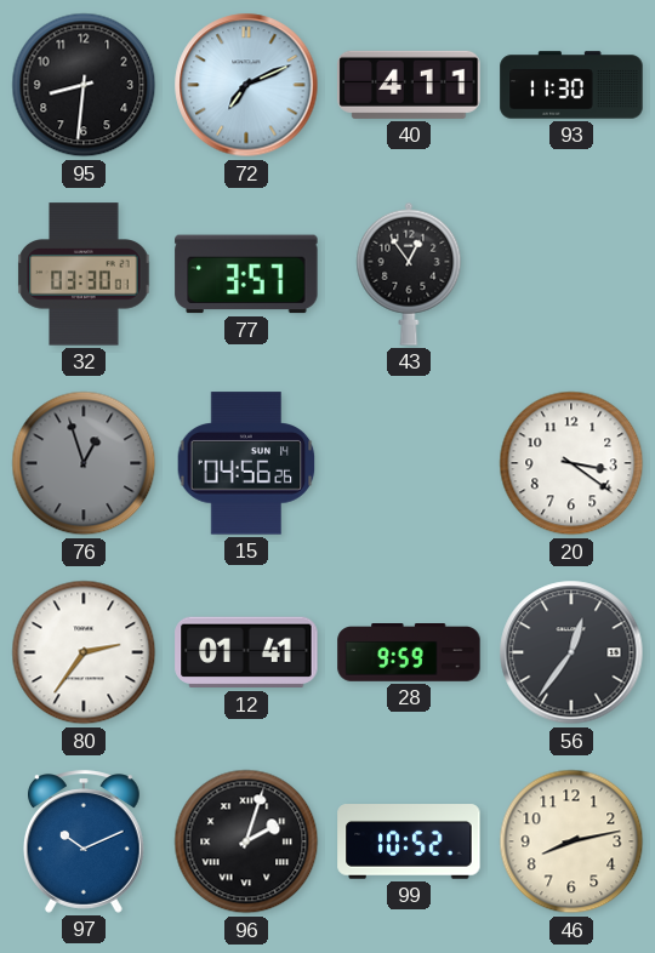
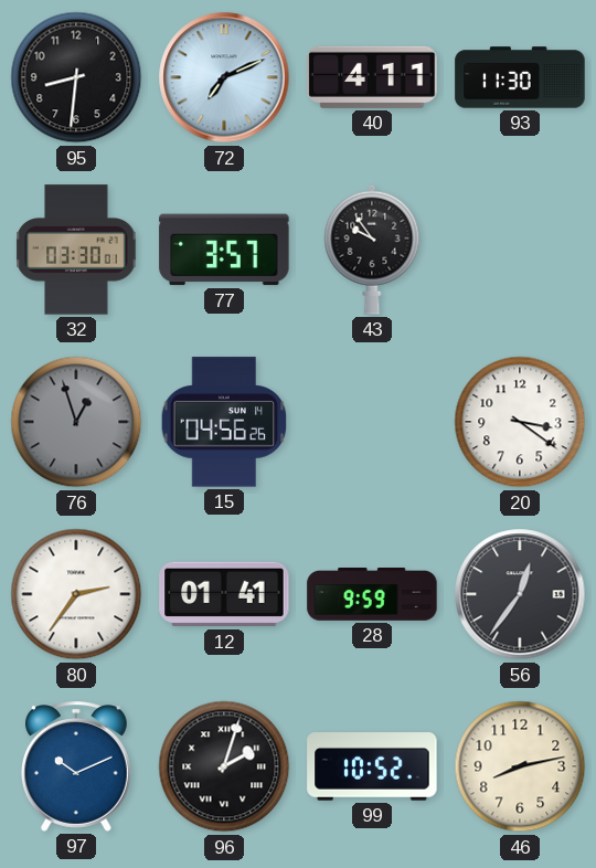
43: 12:54 -> 9:54
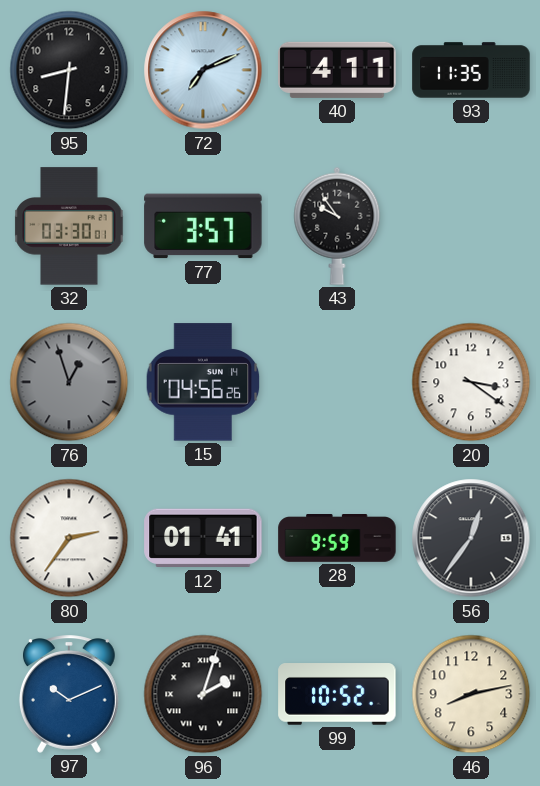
93: 11:30 -> 11:35
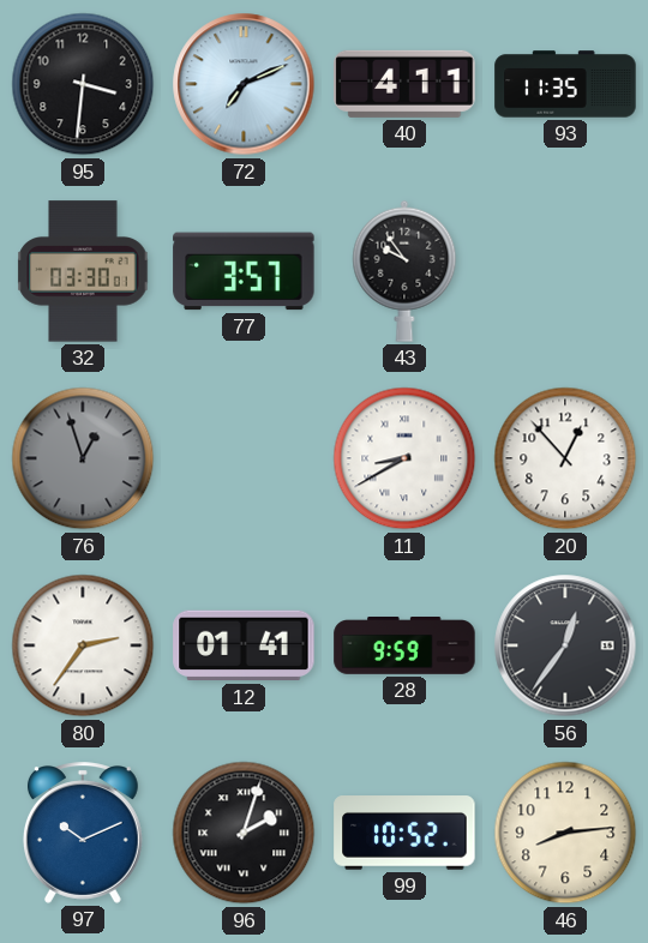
95: 8:31 -> 3:31
15: 04:56 -> none
11: none -> 8:40
20: 3:21 -> 12:53
46: 8:13 -> 8:14
